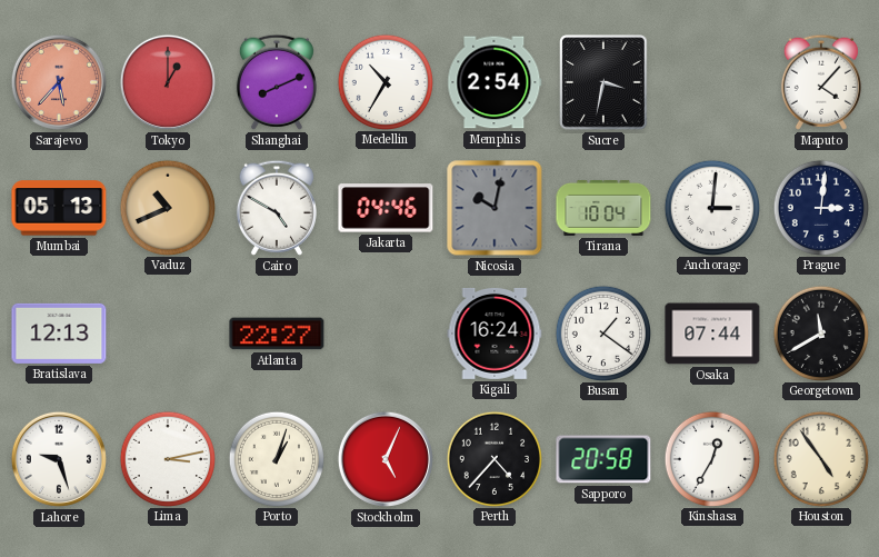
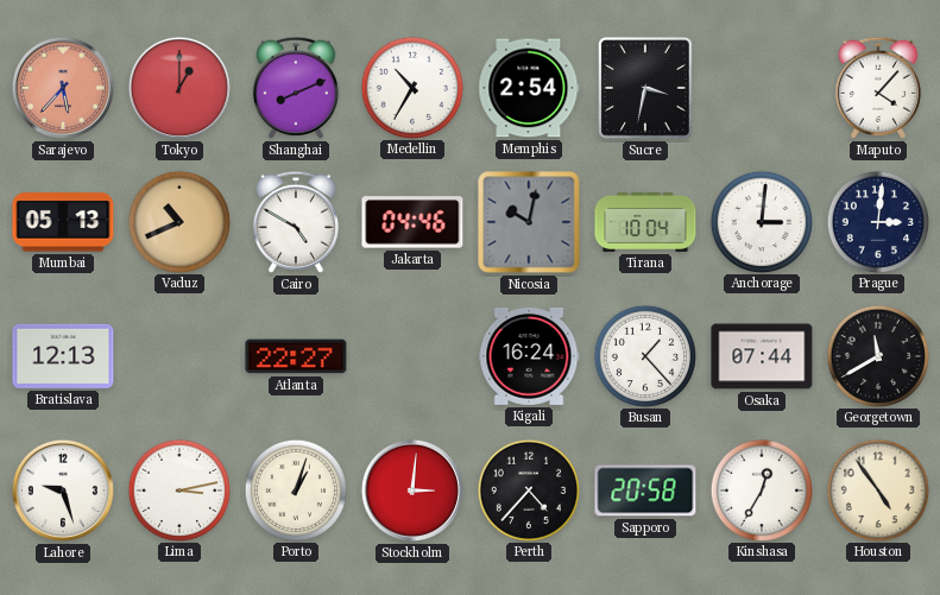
Busan: 1:21 -> 1:23
Stockholm: 5:04 -> 3:01
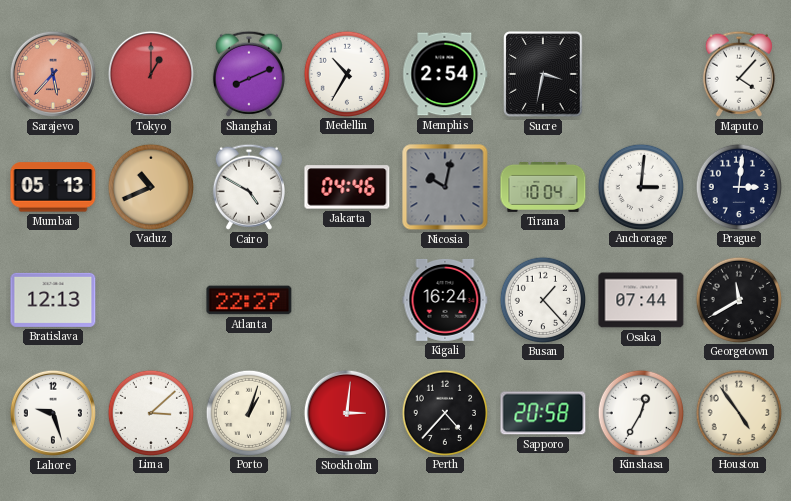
Lima: 3:13 -> 3:08
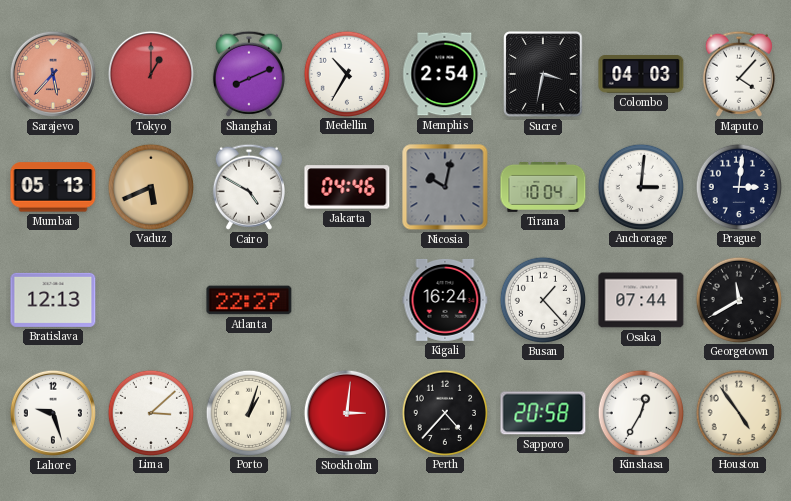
Colombo: none -> 04:03
Vaduz: 10:41 -> 5:41
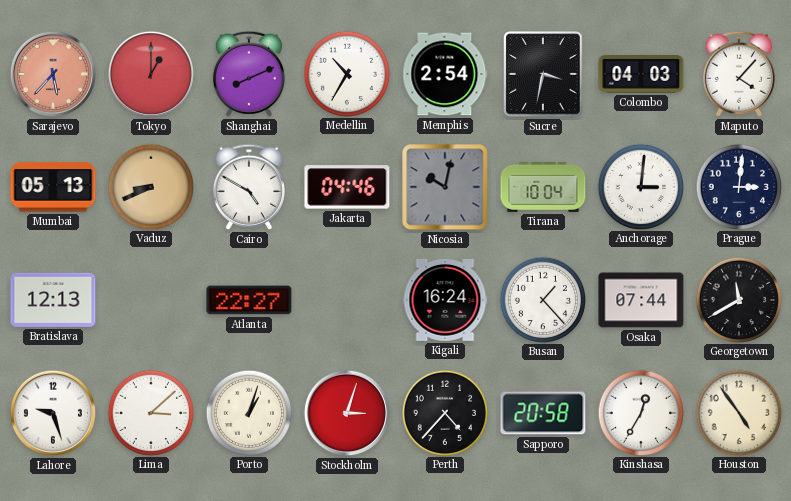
Vaduz: 5:41 -> 8:41
Stockholm: 3:01 -> 3:03
